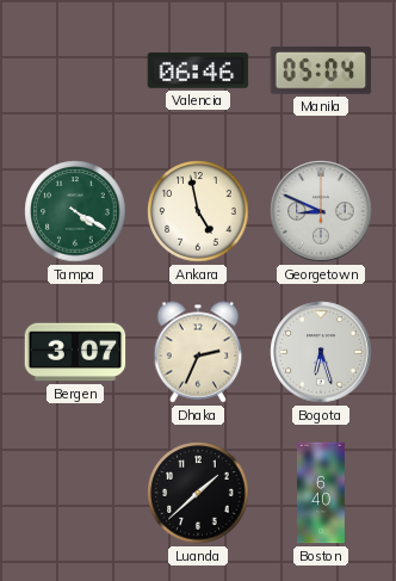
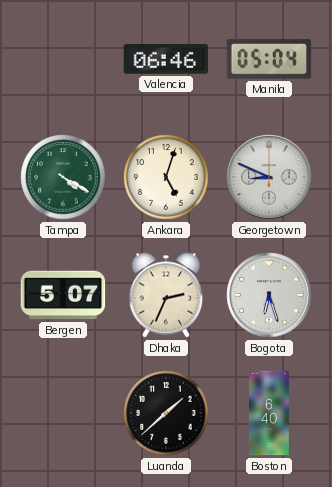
Ankara: 4:58 -> 5:03
Bergen: 3:07 -> 5:07
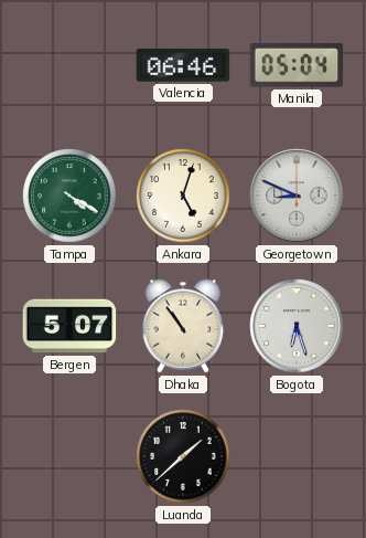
Dhaka: 2:34 -> 10:54
Boston: 6:40 -> none
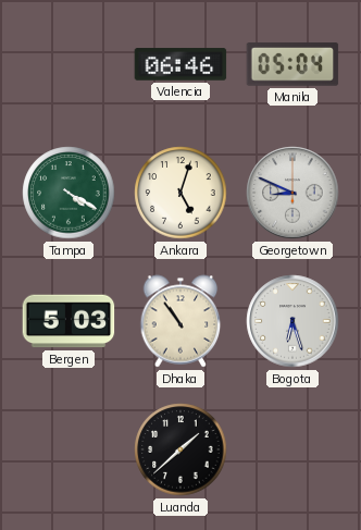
Bergen: 5:07 -> 5:03
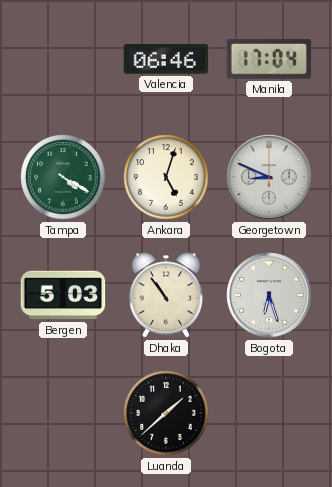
Manila: 05:04 -> 17:04
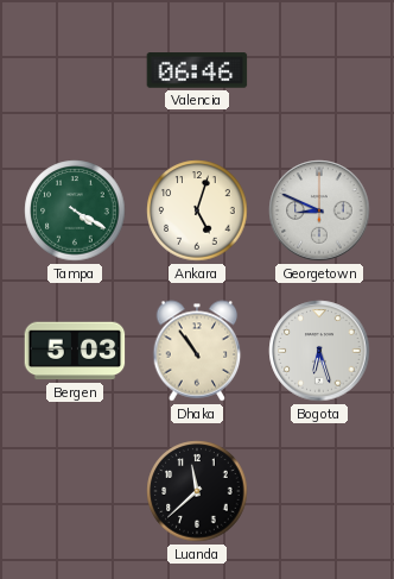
Manila: 17:04 -> none
Luanda: 1:38 -> 11:38
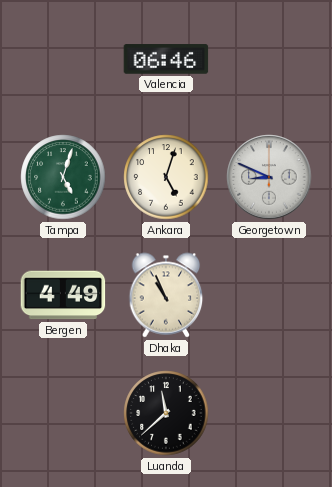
Tampa: 4:20 -> 5:03
Bergen: 5:03 -> 4:49
Dhaka: 10:54 -> 10:56
Bogota: 6:27 -> none
